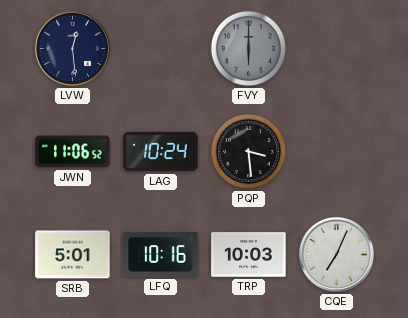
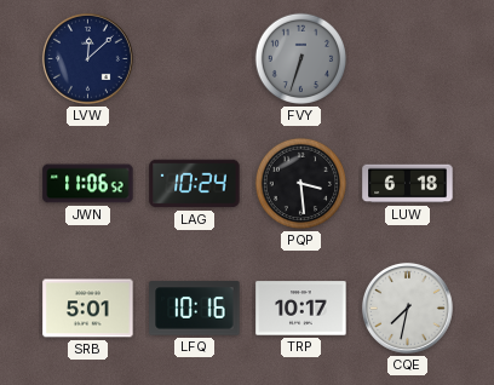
LVW: 12:29 -> 12:08
FVY: 6:00 -> 6:33
LUW: none -> 6:18
TRP: 10:03 -> 10:17
CQE: 7:04 -> 7:32
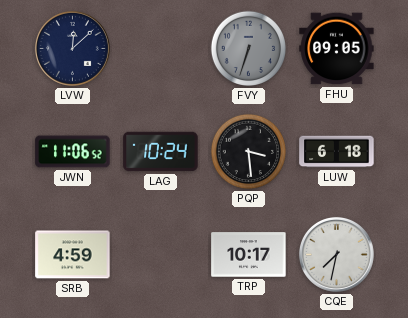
FHU: none -> 09:05
SRB: 5:01 -> 4:59
LFQ: 10:16 -> none
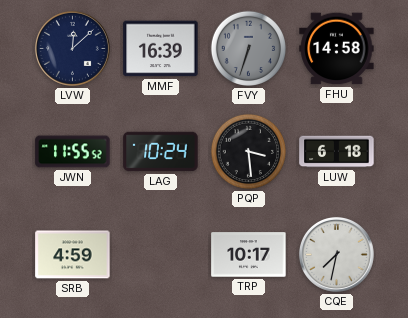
MMF: none -> 16:39
FHU: 09:05 -> 14:58
JWN: 11:06 -> 11:55
